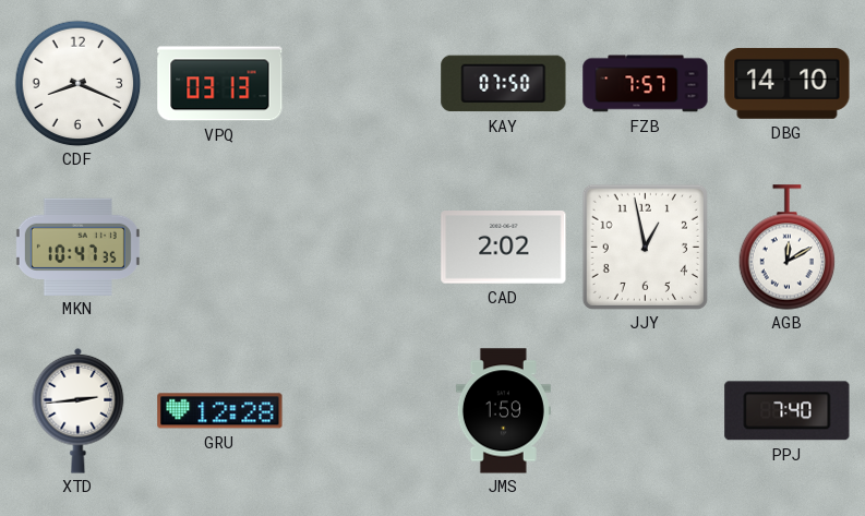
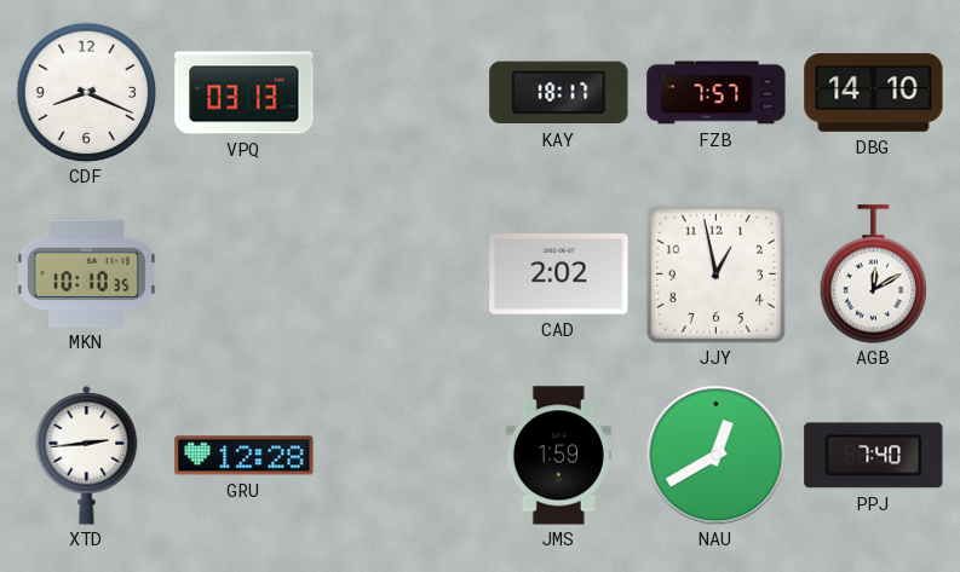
KAY: 07:50 -> 18:17
MKN: 10:47 -> 10:10
NAU: none -> 12:40
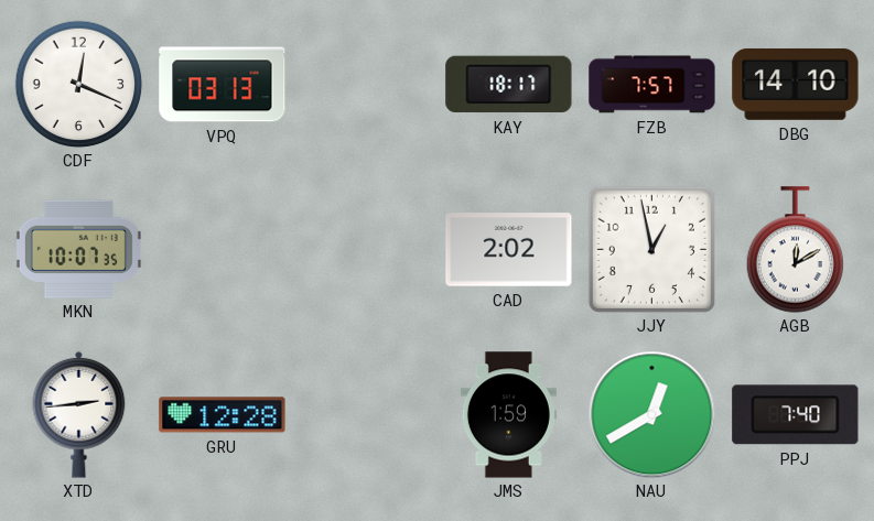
CDF: 8:19 -> 12:19
MKN: 10:10 -> 10:07
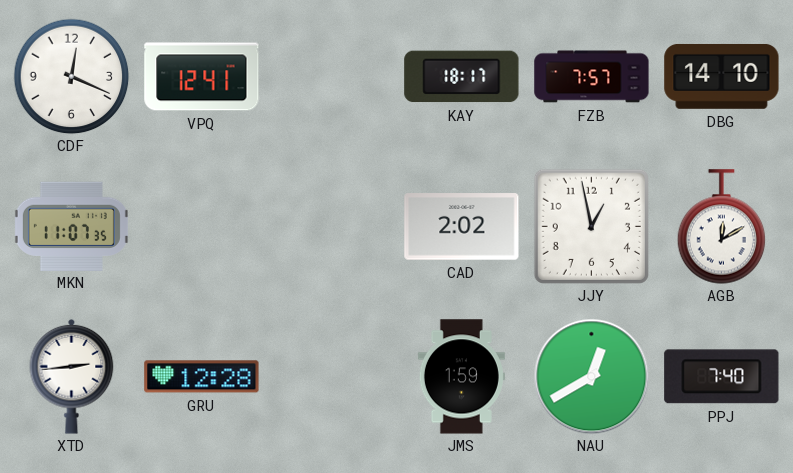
VPQ: 03:13 -> 12:41
MKN: 10:07 -> 11:07
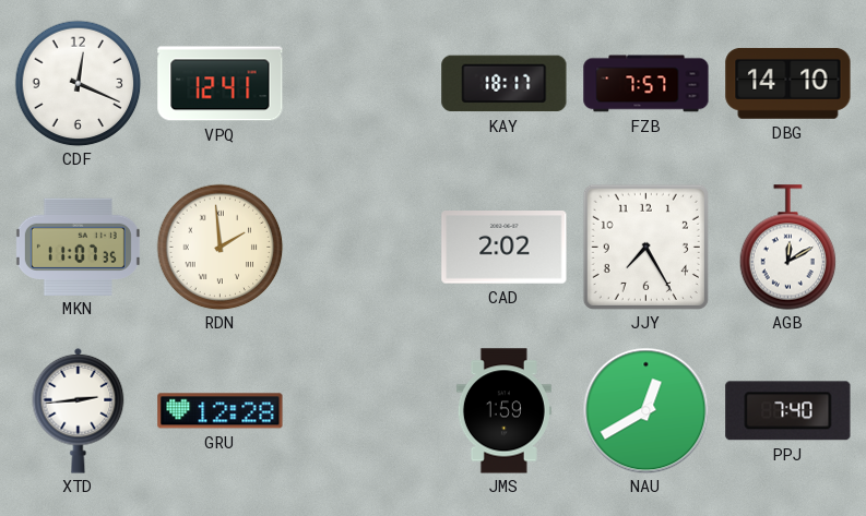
RDN: none -> 1:59
JJY: 12:58 -> 7:25
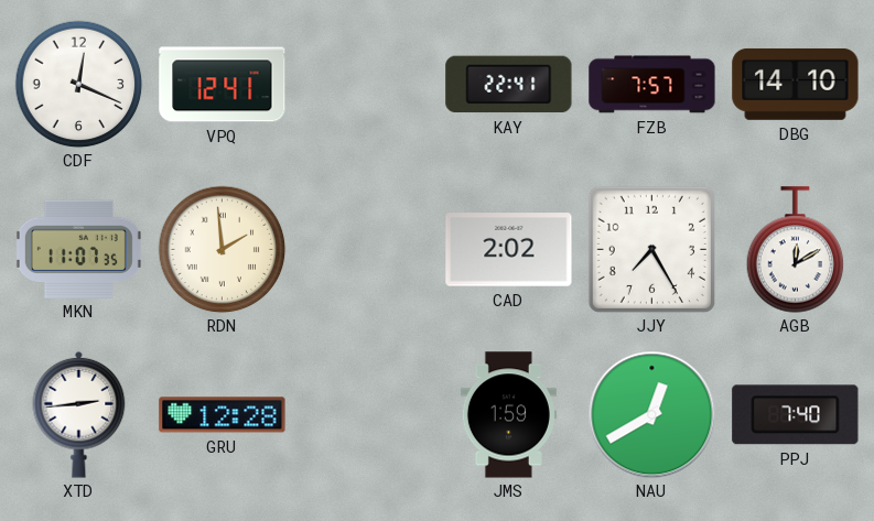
KAY: 18:17 -> 22:41
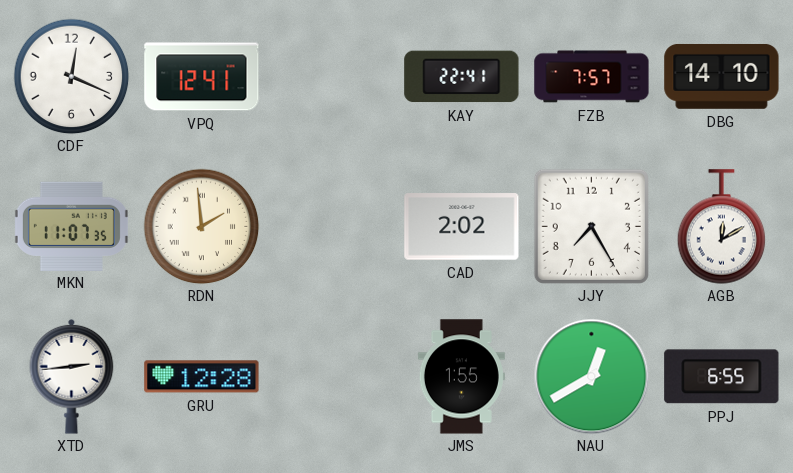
JMS: 1:59 -> 1:55
PPJ: 7:40 -> 6:55
